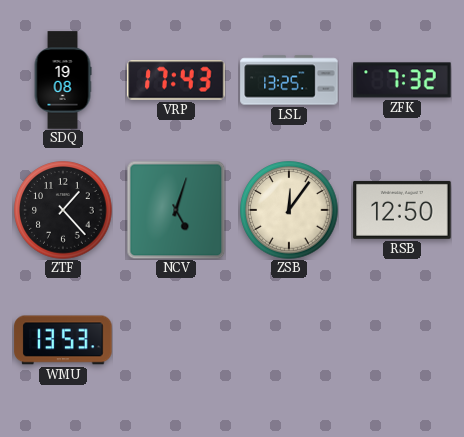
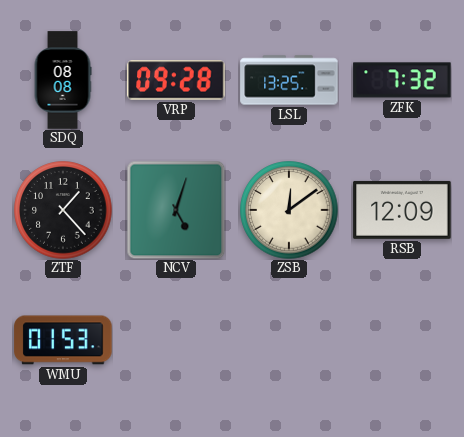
SDQ: 19:08 -> 08:08
VRP: 17:43 -> 09:28
ZSB: 12:06 -> 12:09
RSB: 12:50 -> 12:09
WMU: 13:53 -> 01:53
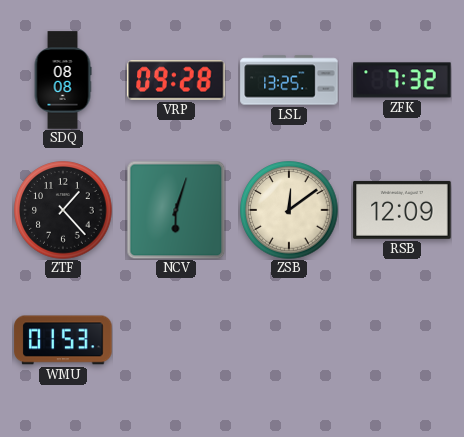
NCV: 5:03 -> 6:03
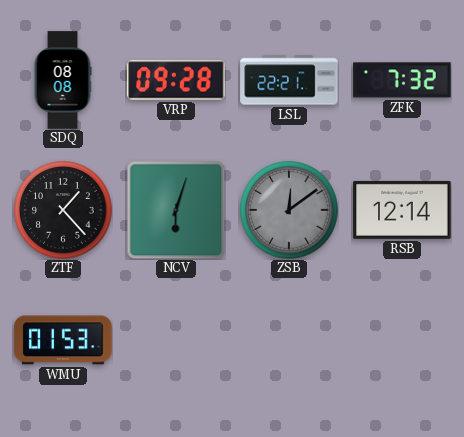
LSL: 13:25 -> 22:21
ZSB dial: cream -> grey
RSB: 12:09 -> 12:14
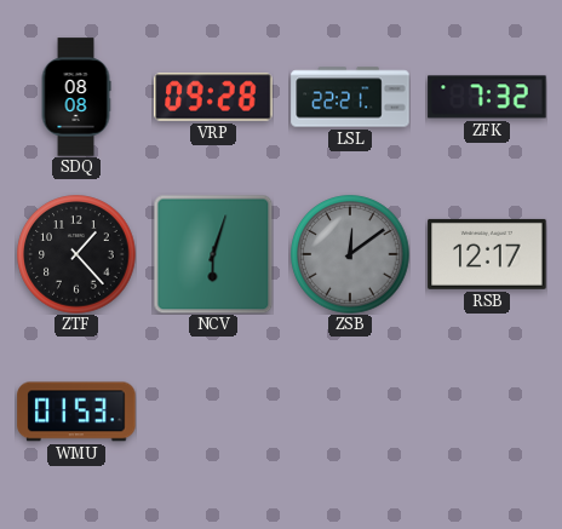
RSB: 12:14 -> 12:17
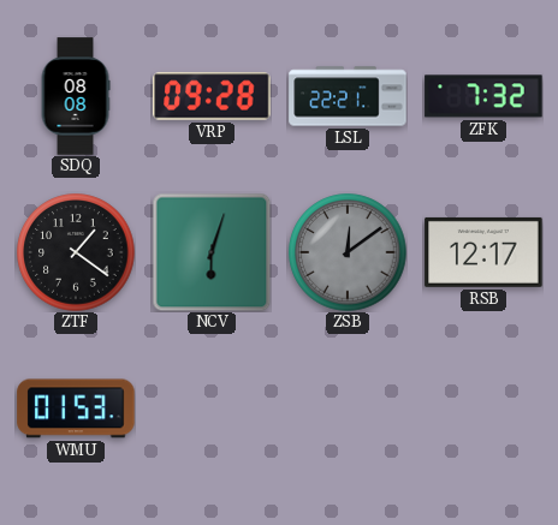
ZTF: 1:23 -> 1:21
